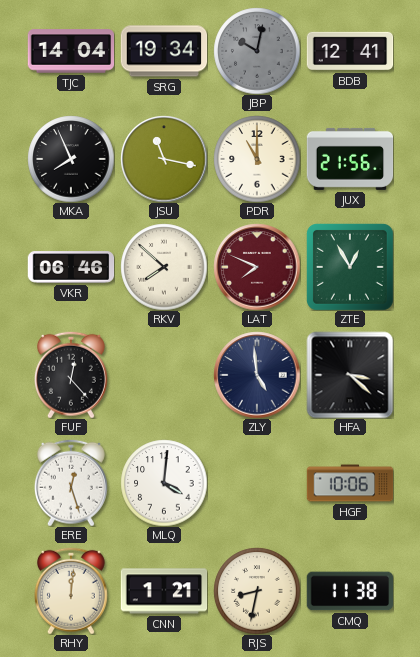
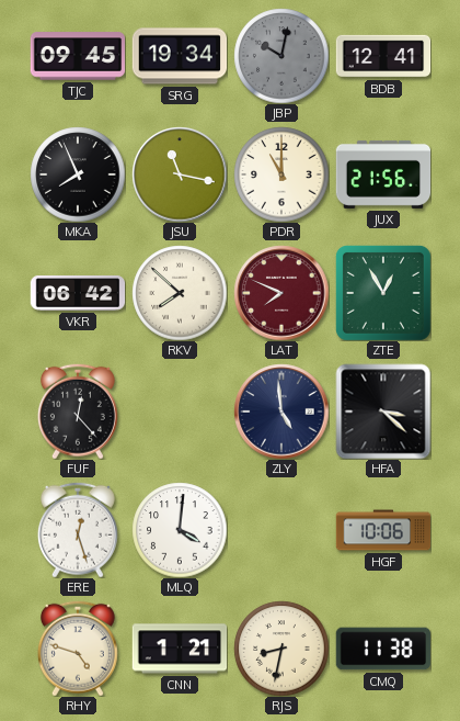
TJC: 14:04 -> 09:45
VKR: 06:46 -> 06:42
RHY: 12:01 -> 4:48
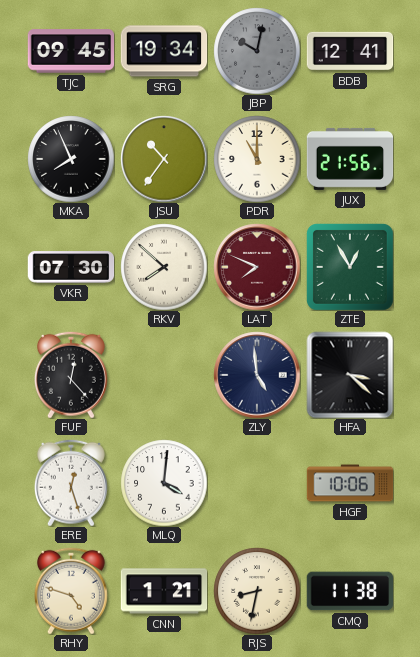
JSU: 11:17 -> 10:36
VKR: 06:42 -> 07:30
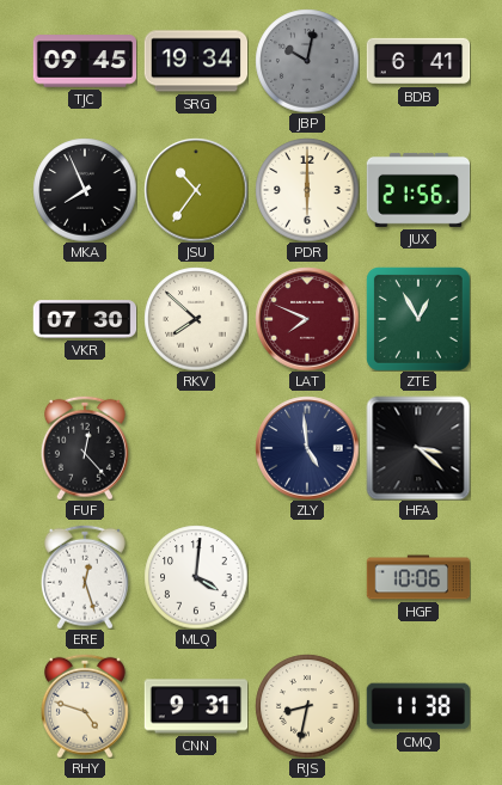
BDB: 12:41 -> 6:41
PDR: 11:00 -> 6:00
CNN: 1:21 -> 9:31
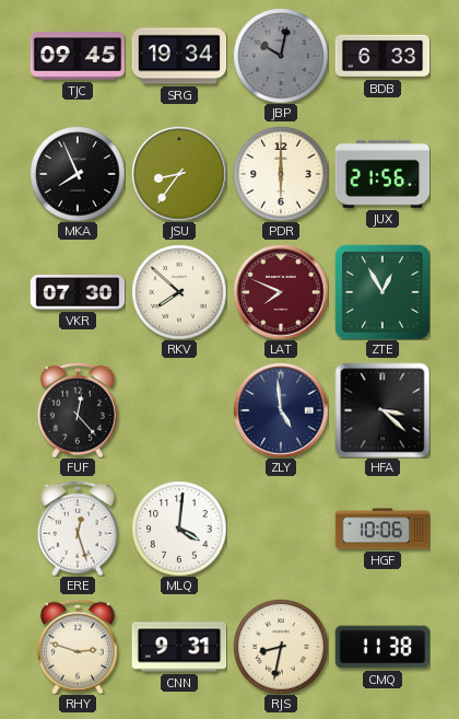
BDB: 6:41 -> 6:33
JSU: 10:36 -> 8:36
RHY: 4:48 -> 2:48
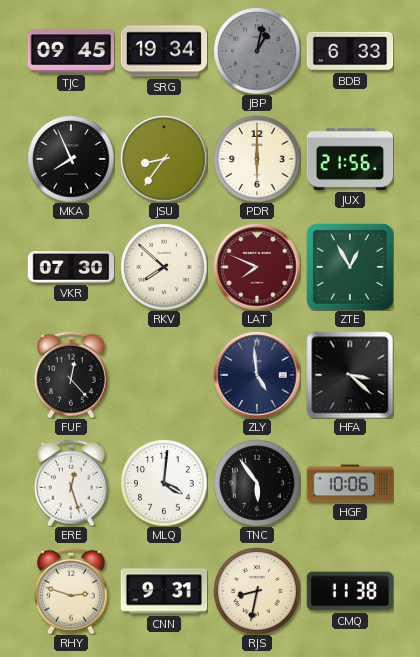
JBP: 10:02 -> 1:02
TNC: none -> 5:54
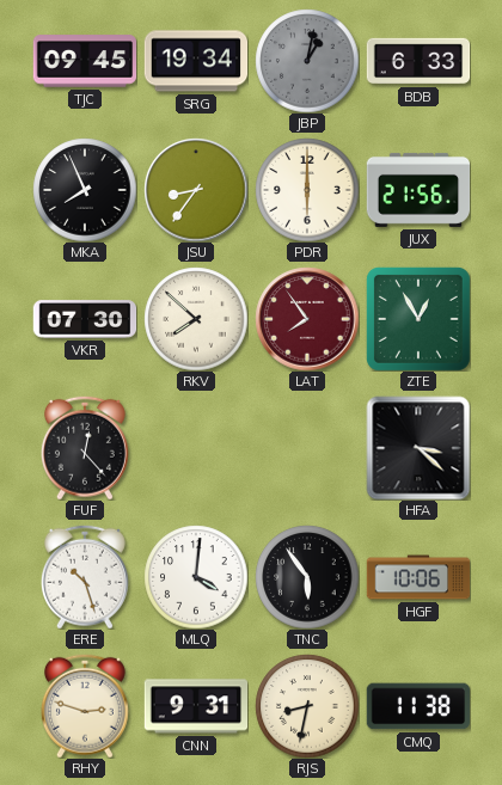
LAT: 7:49 -> 7:54
ZLY: 4:59 -> none
ERE: 12:27 -> 10:27
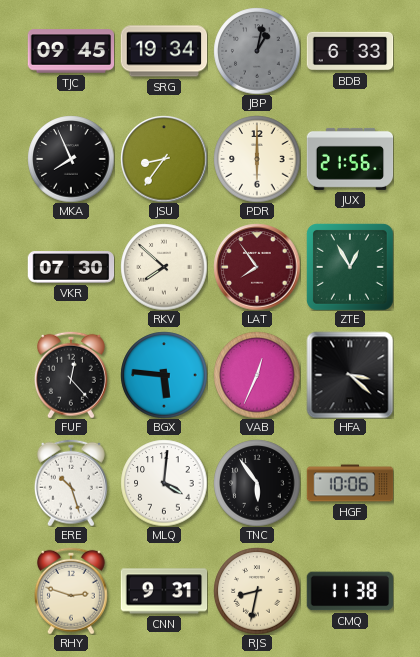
BGX: none -> 5:46
VAB: none -> 12:34
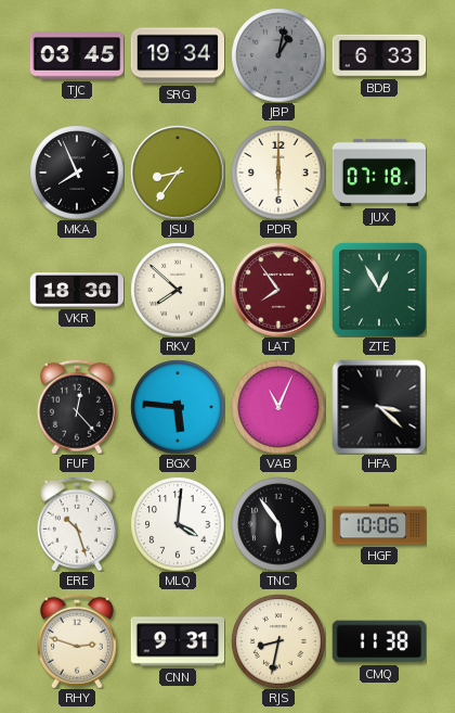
TJC: 09:45 -> 03:45
JUX: 21:56 -> 07:18
VKR: 07:30 -> 18:30
VAB: 12:34 -> 11:04
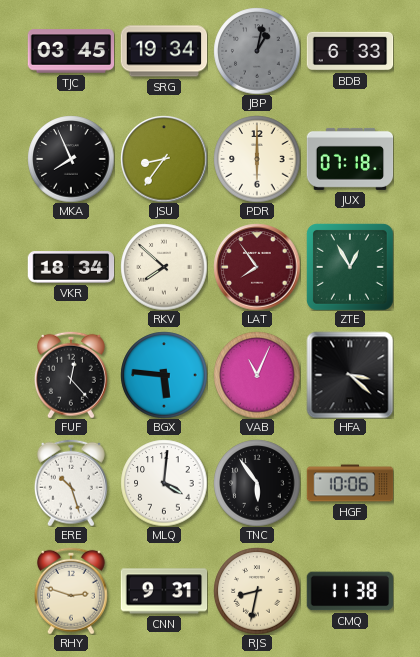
VKR: 18:30 -> 18:34
